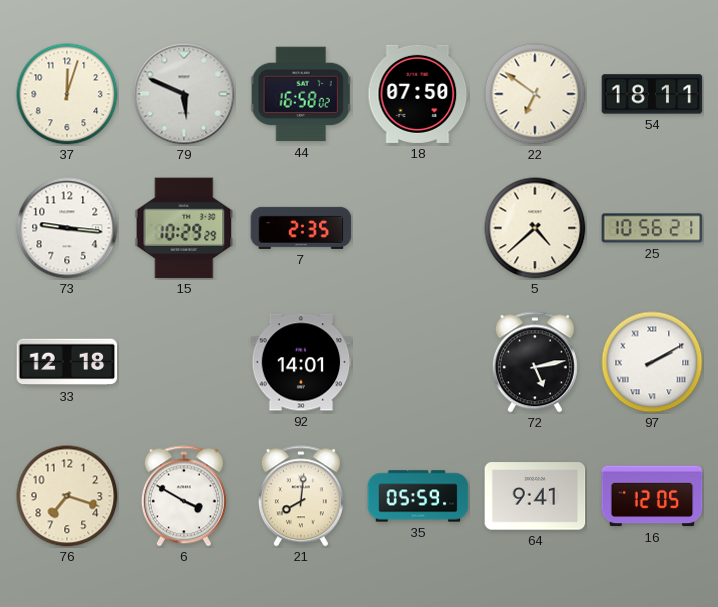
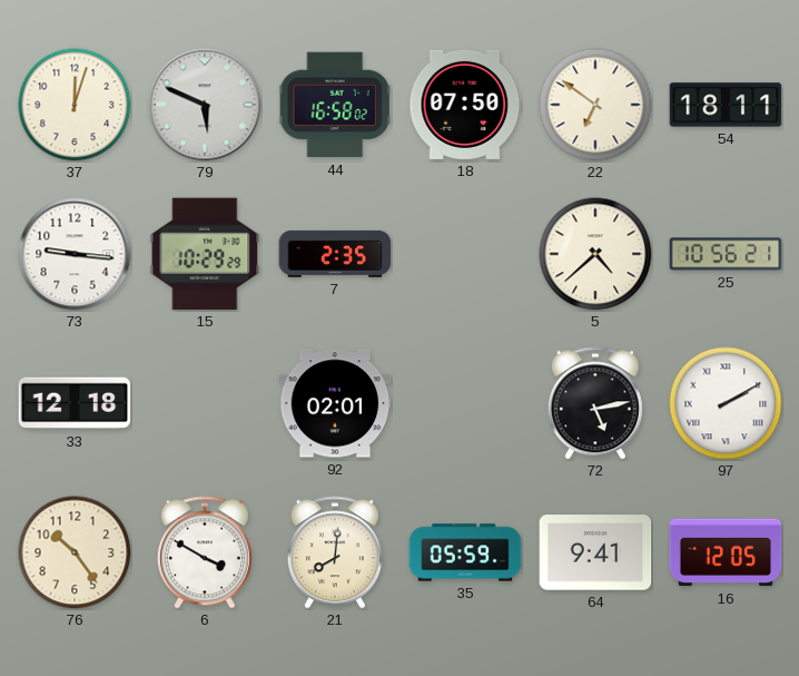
92: 14:01 -> 02:01
76: 7:18 -> 10:24
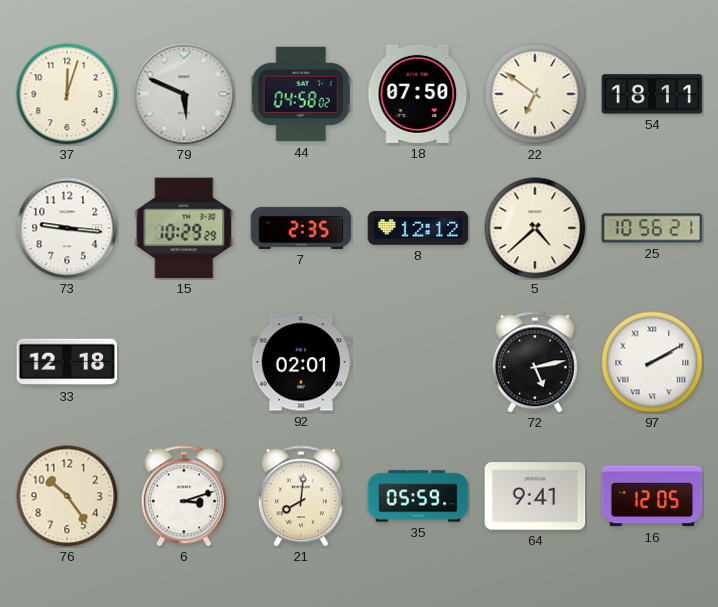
44: 16:58 -> 04:58
8: none -> 12:12
6: 3:50 -> 3:12
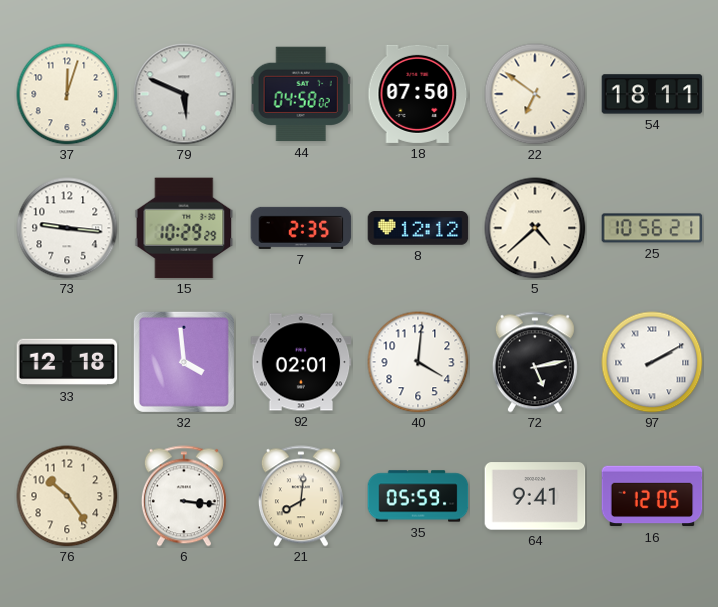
32: none -> 3:59
40: none -> 4:01
6: 3:12 -> 3:16
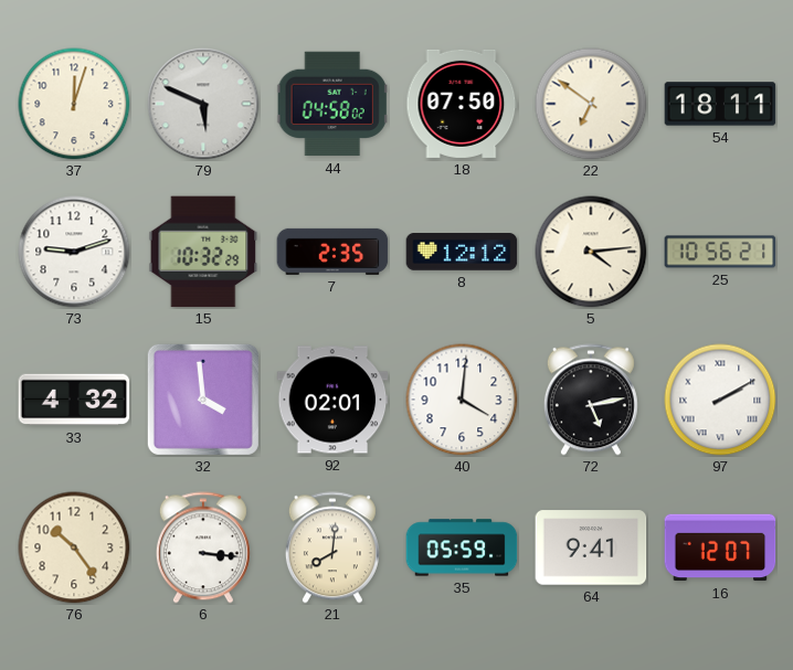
73: 9:16 -> 9:12
15: 10:29 -> 10:32
5: 4:38 -> 4:14
33: 12:18 -> 4:32
16: 12:05 -> 12:07
